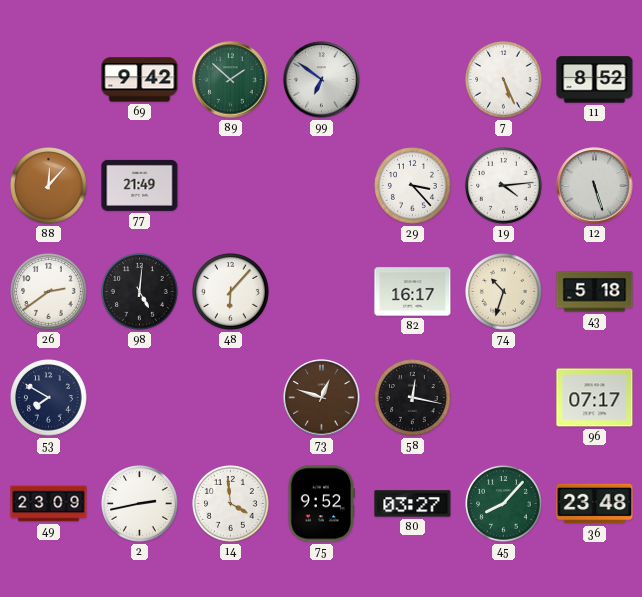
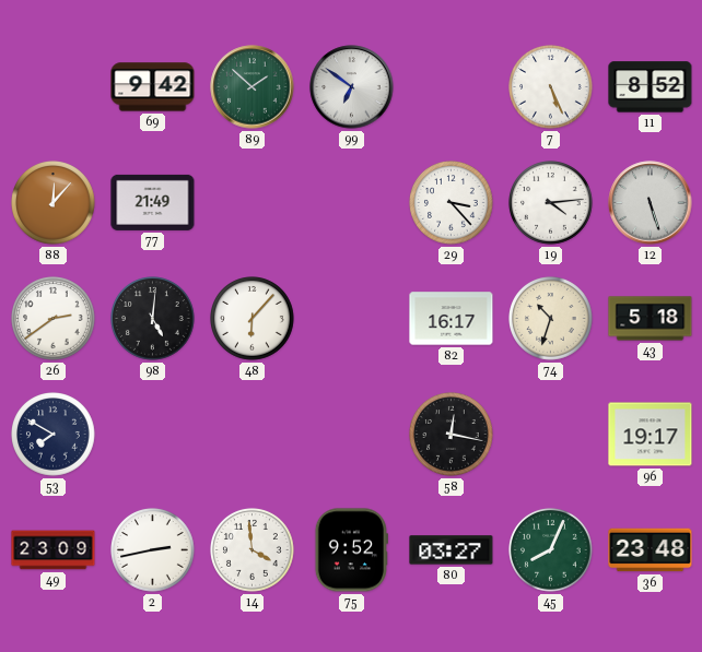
73: 12:48 -> none
96: 07:17 -> 19:17
45: 8:07 -> 8:04
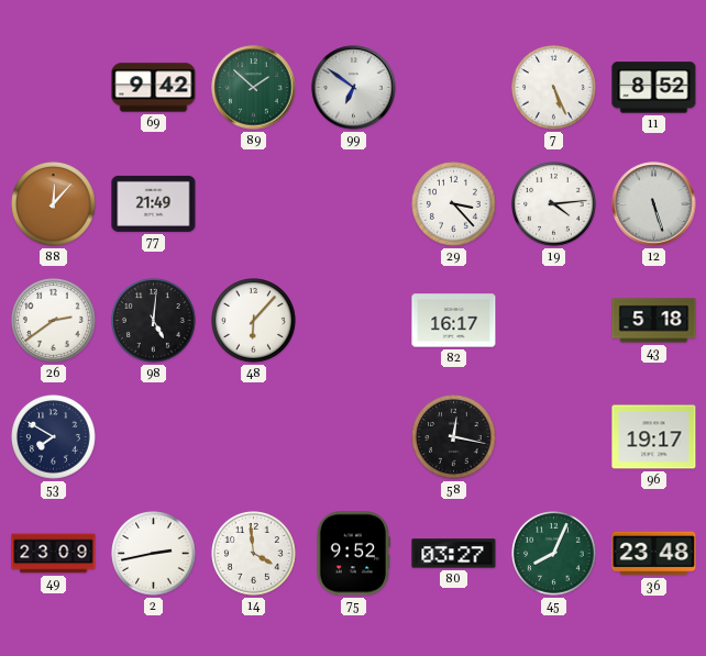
74: 10:33 -> none
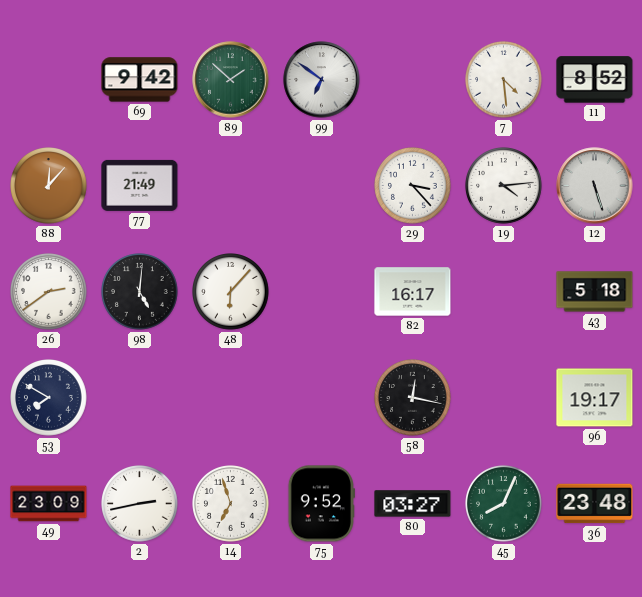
7: 5:26 -> 4:29
14: 3:59 -> 6:57
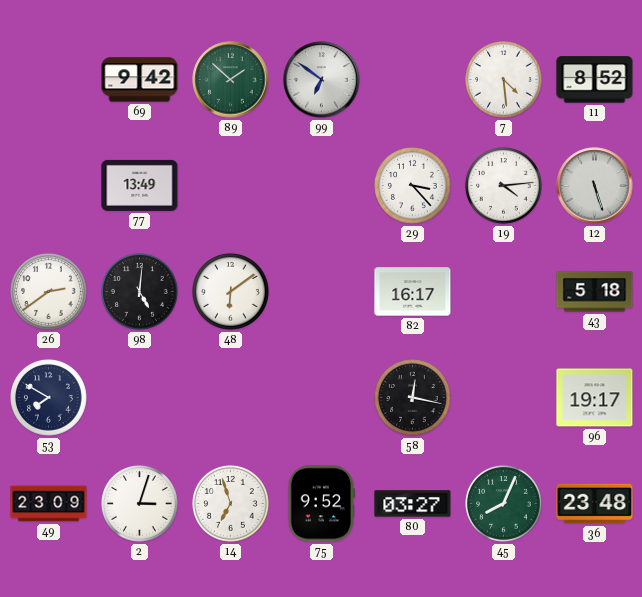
88: 12:07 -> none
77: 21:49 -> 13:49
48: 6:07 -> 6:09
2: 2:43 -> 3:03
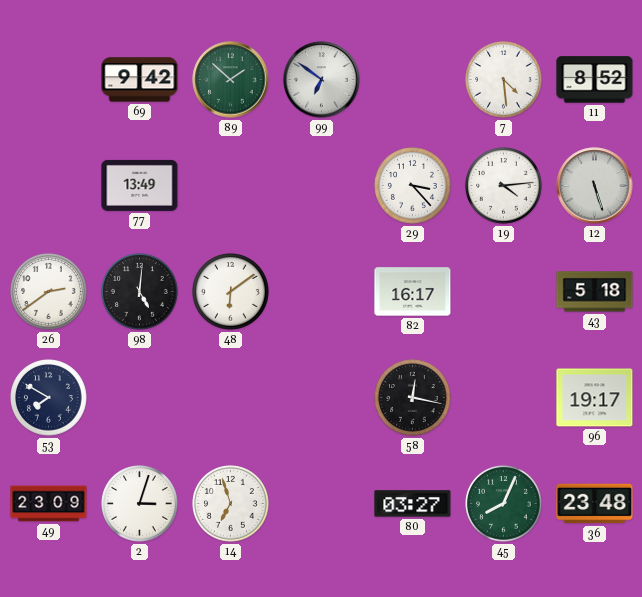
75: 9:52 -> none
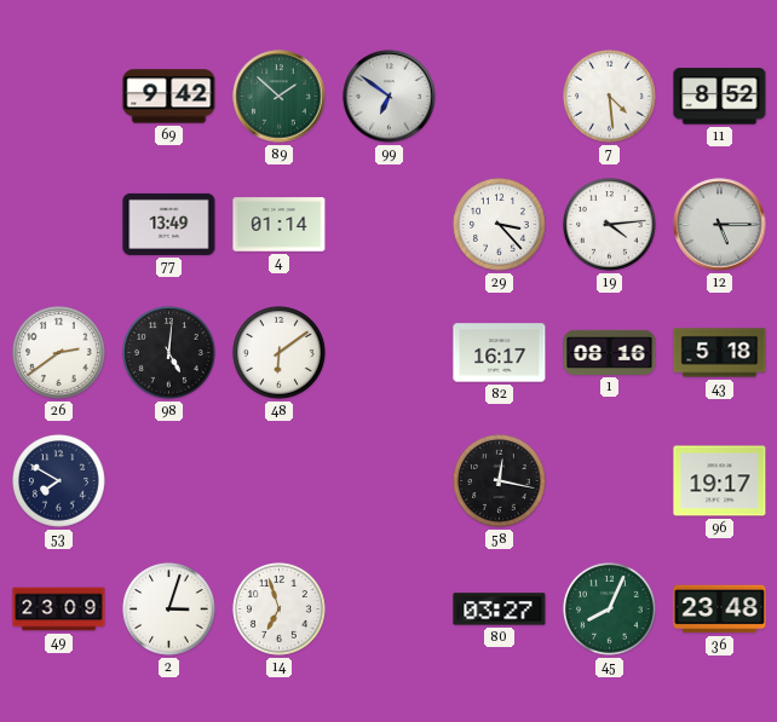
4: none -> 01:14
12: 5:27 -> 5:15
1: none -> 08:16
